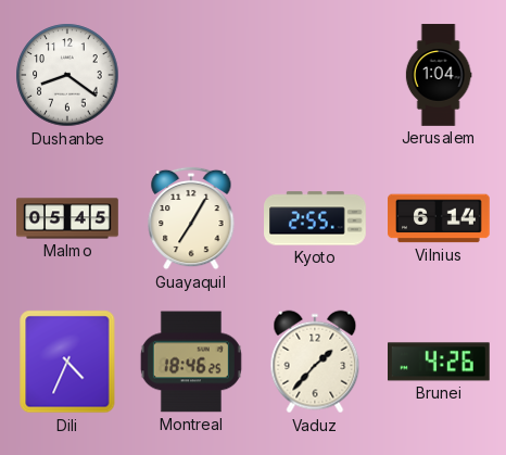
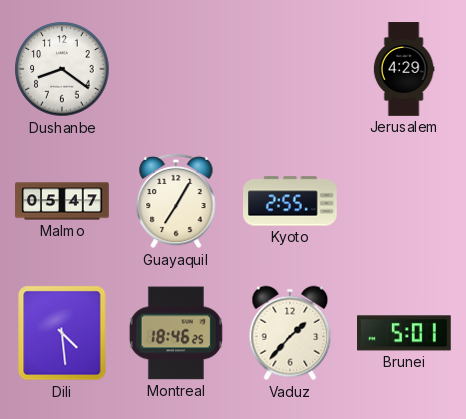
Jerusalem: 1:04 -> 4:29
Malmo: 05:45 -> 05:47
Vilnius: 6:14 -> none
Dili: 4:34 -> 4:29
Brunei: 4:26 -> 5:01
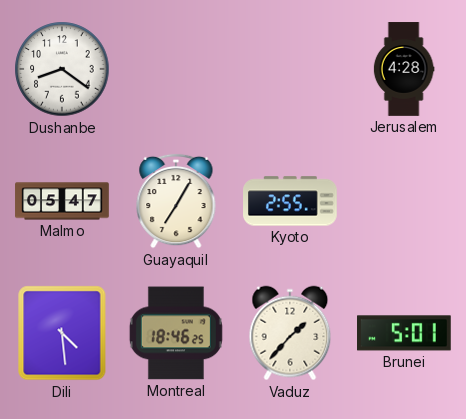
Jerusalem: 4:29 -> 4:28
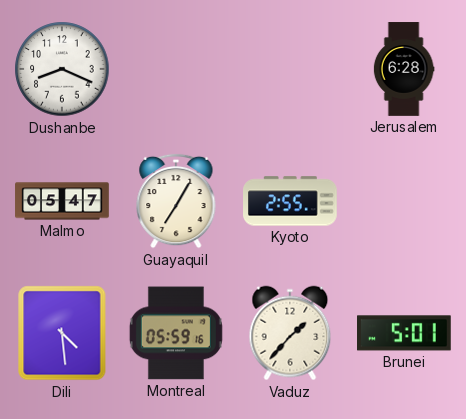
Dushanbe: 8:21 -> 8:19
Jerusalem: 4:28 -> 6:28
Montreal: 18:46 -> 05:59
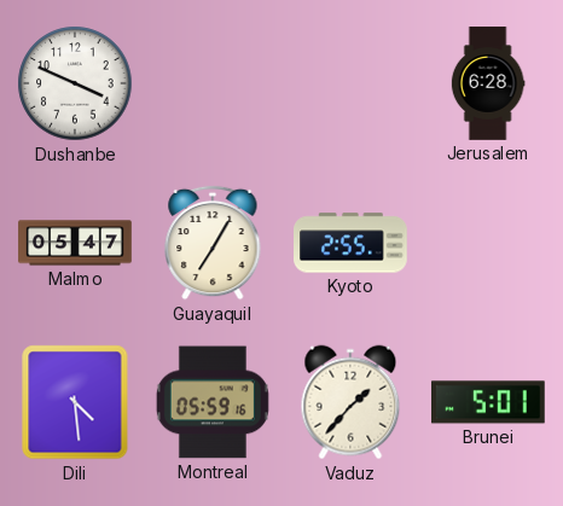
Dushanbe: 8:19 -> 3:49
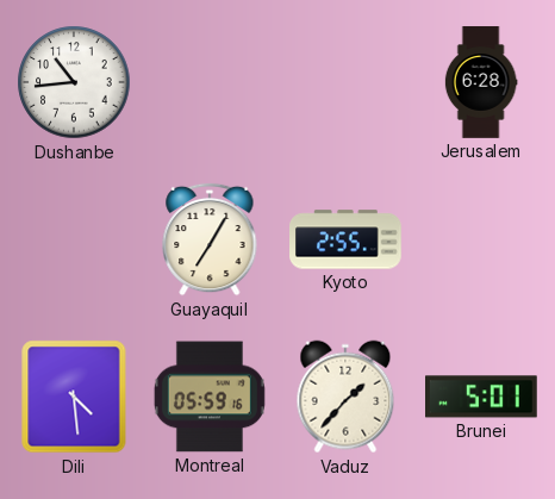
Dushanbe: 3:49 -> 10:44
Malmo: 05:47 -> none
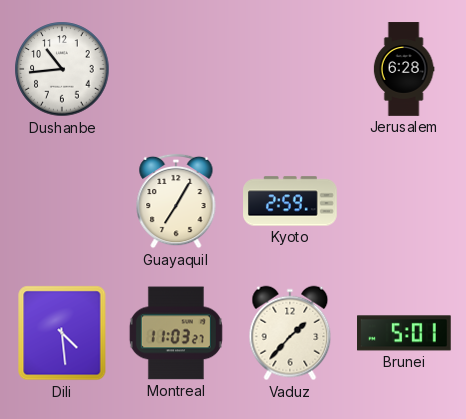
Kyoto: 2:55 -> 2:59
Montreal: 05:59 -> 11:03
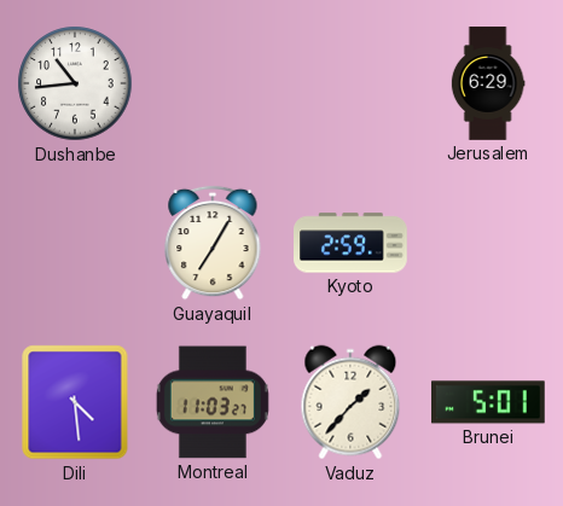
Jerusalem: 6:28 -> 6:29
